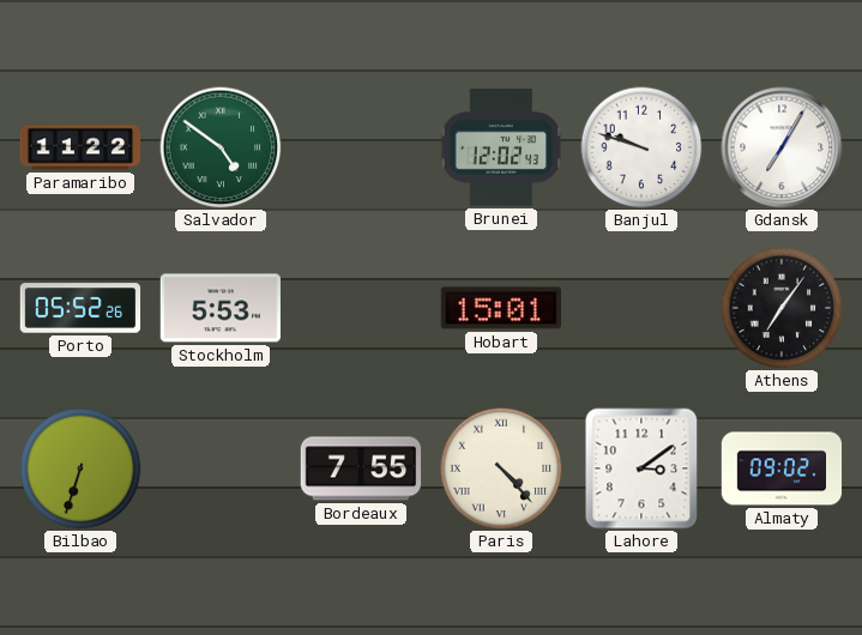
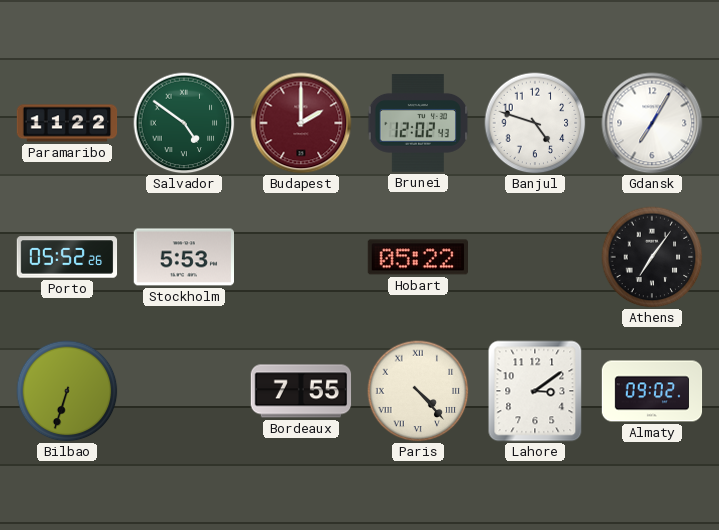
Budapest: none -> 2:00
Banjul: 9:48 -> 4:48
Hobart: 15:01 -> 05:22
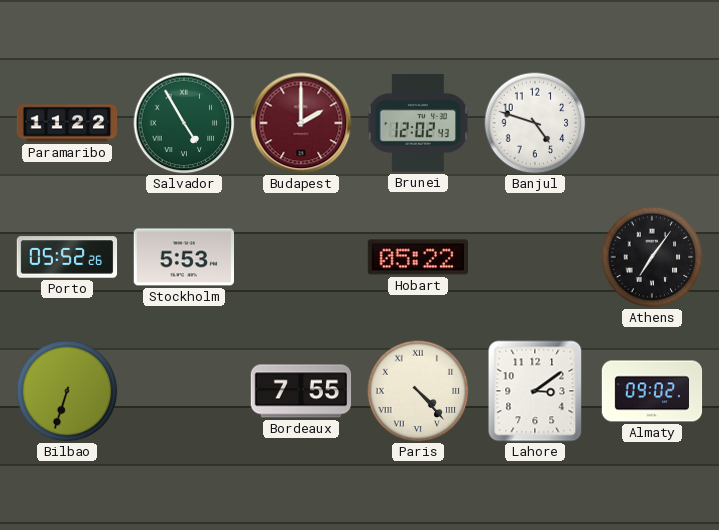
Salvador: 4:51 -> 4:55
Gdansk: 7:05 -> none
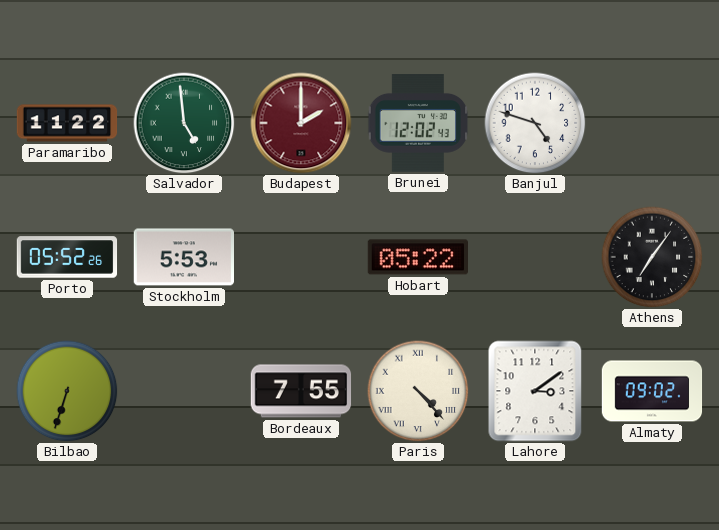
Salvador: 4:55 -> 4:59
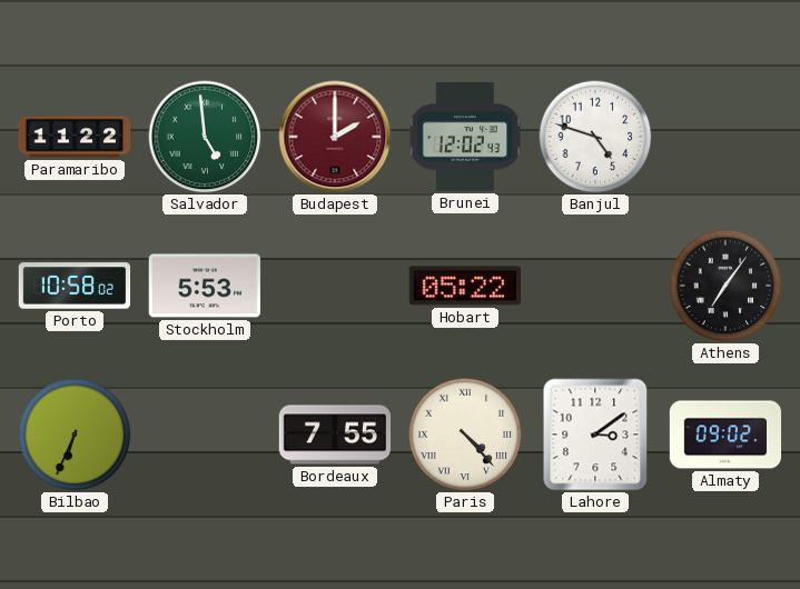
Porto: 05:52 -> 10:58
Bilbao: 6:33 -> 6:34
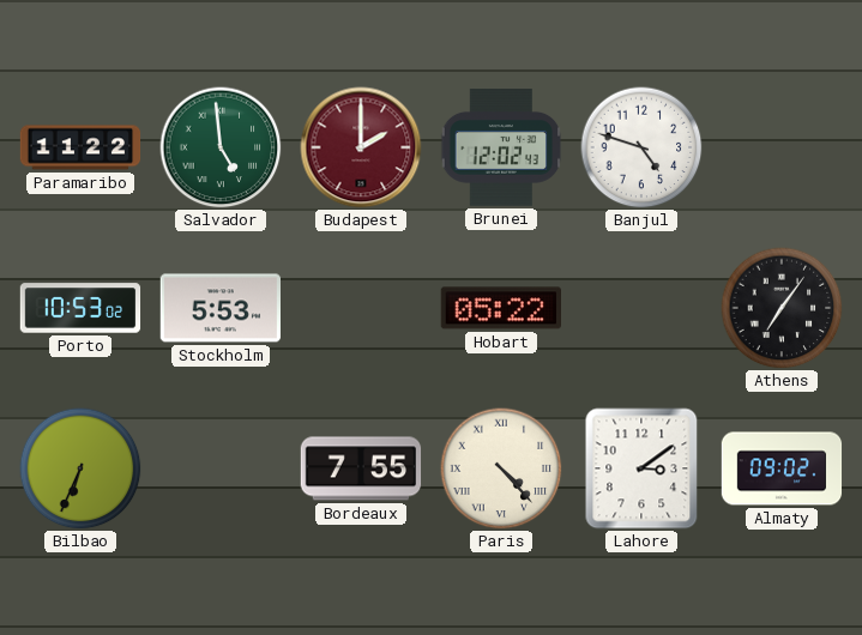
Porto: 10:58 -> 10:53
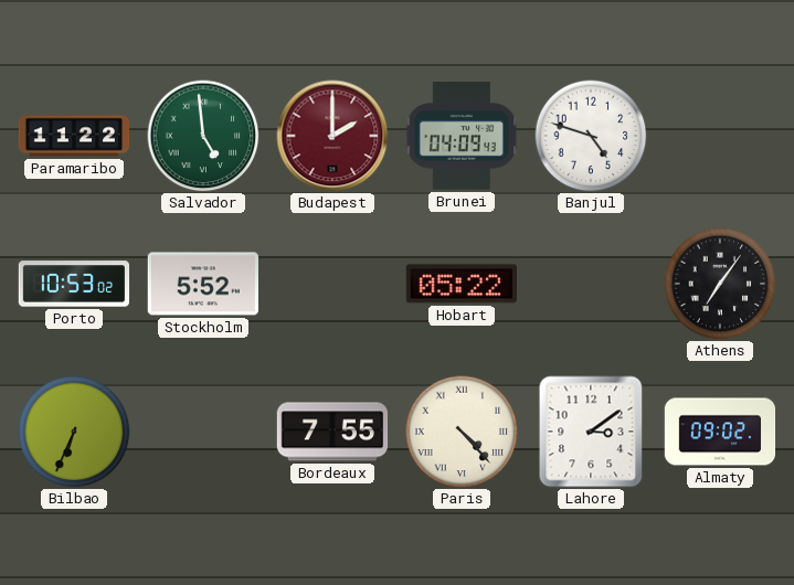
Brunei: 12:02 -> 04:09
Stockholm: 5:53 -> 5:52
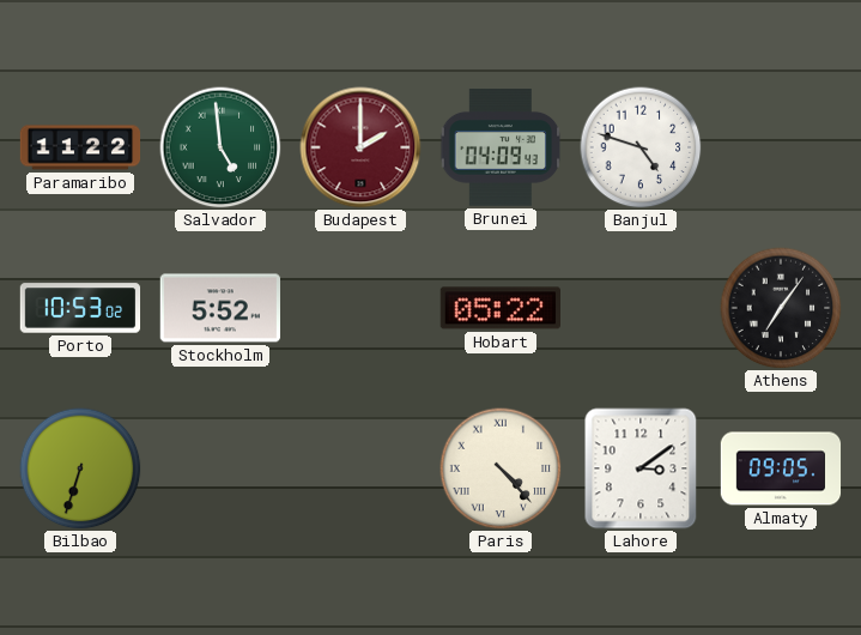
Bilbao: 6:34 -> 6:33
Bordeaux: 7:55 -> none
Almaty: 09:02 -> 09:05
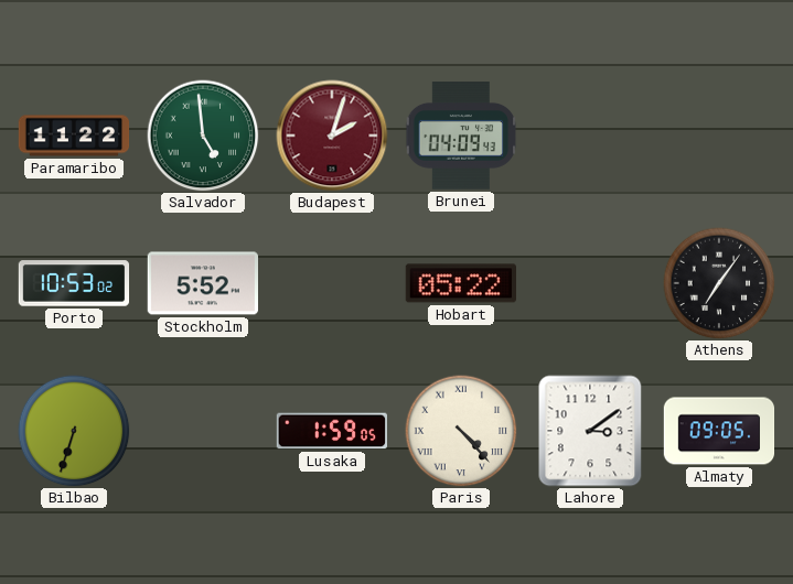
Budapest: 2:00 -> 2:03
Banjul: 4:48 -> none
Lusaka: none -> 1:59
